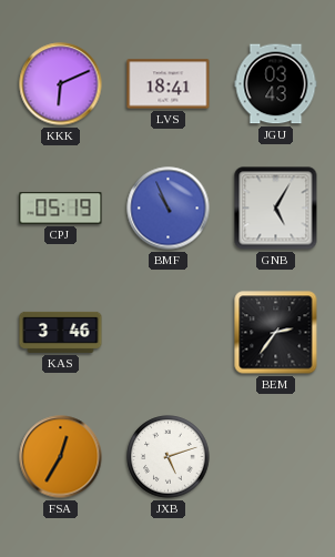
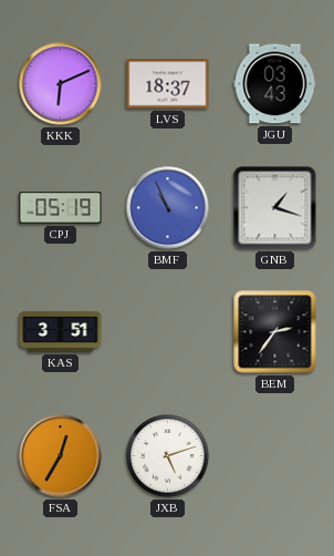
LVS: 18:41 -> 18:37
GNB: 5:05 -> 1:18
KAS: 3:46 -> 3:51
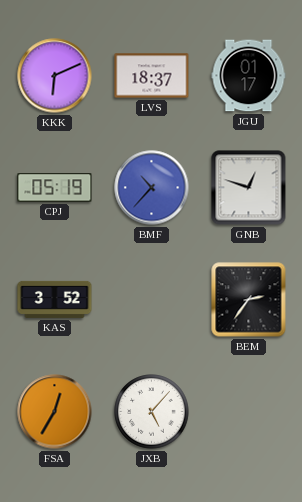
JGU: 03:43 -> 01:17
BMF: 10:56 -> 10:37
GNB: 1:18 -> 12:48
KAS: 3:51 -> 3:52
JXB: 5:12 -> 5:07
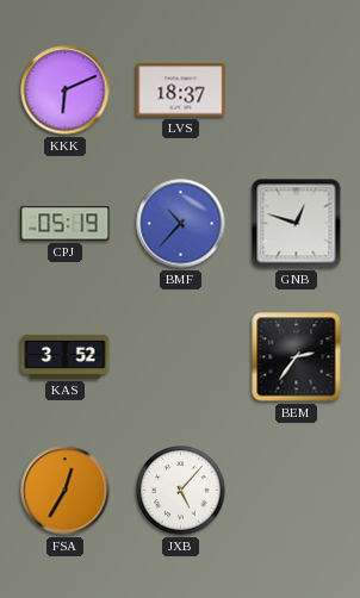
JGU: 01:17 -> none
